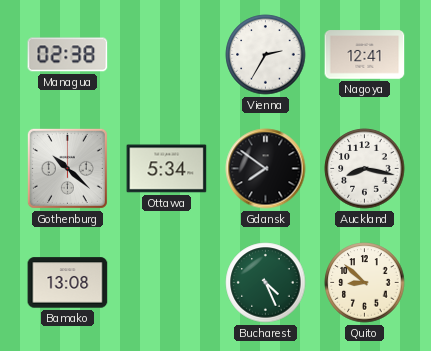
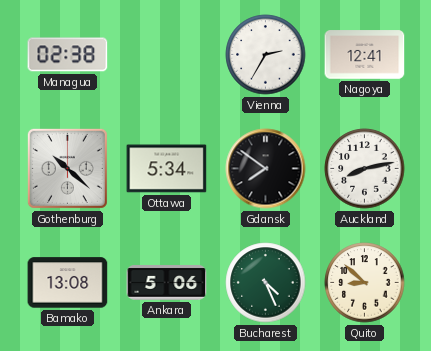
Auckland: 8:17 -> 8:13
Ankara: none -> 5:06
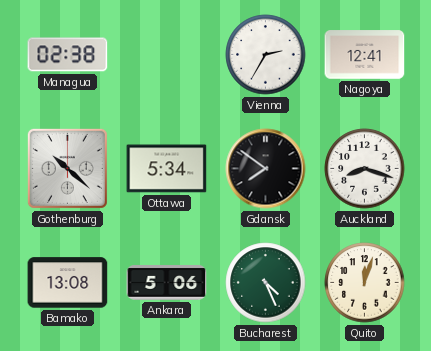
Auckland: 8:13 -> 8:18
Quito: 8:52 -> 12:03
